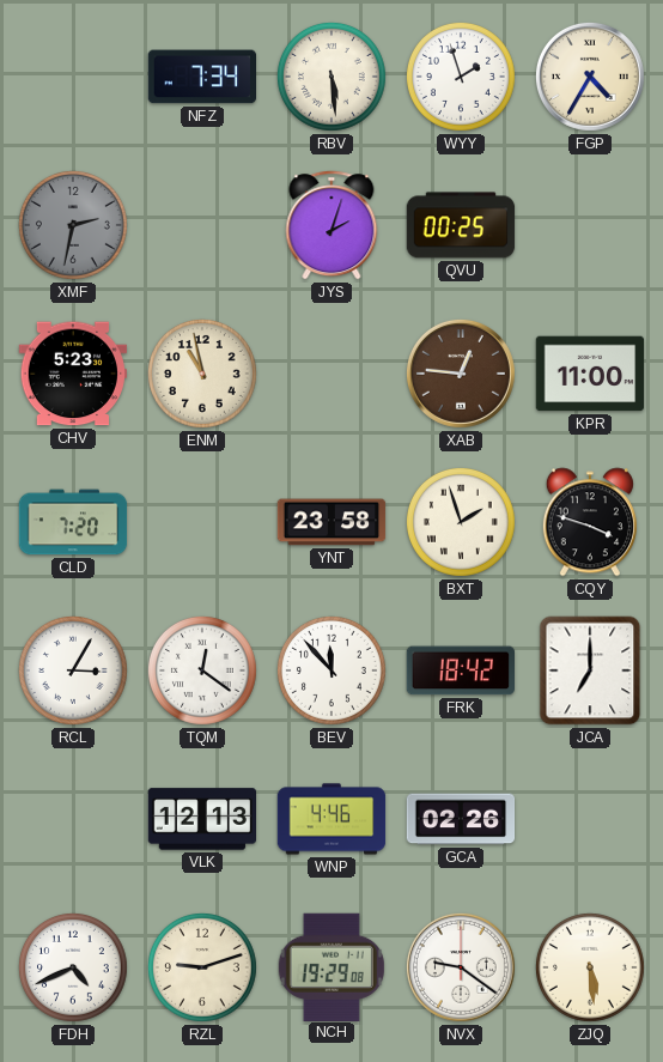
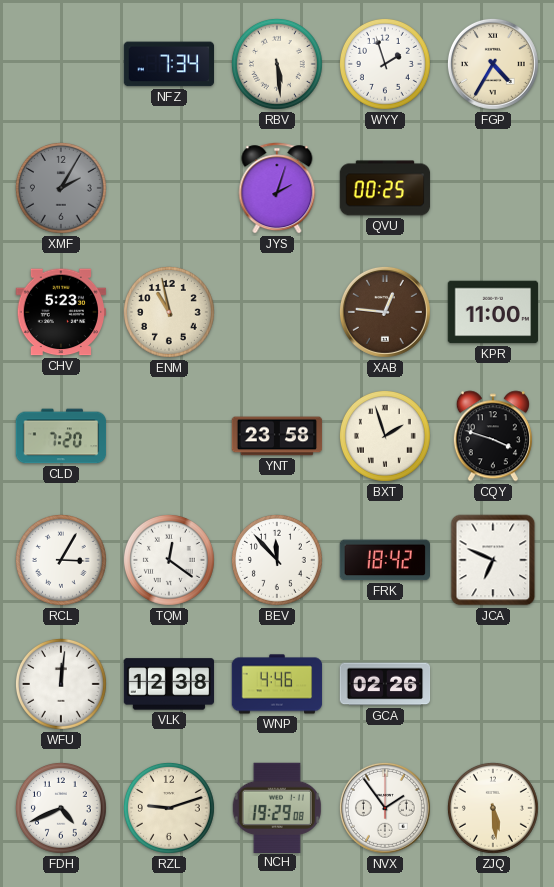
XMF: 2:32 -> 2:05
JCA: 7:00 -> 6:49
WFU: none -> 12:01
VLK: 12:13 -> 12:38
NVX: 9:21 -> 1:54
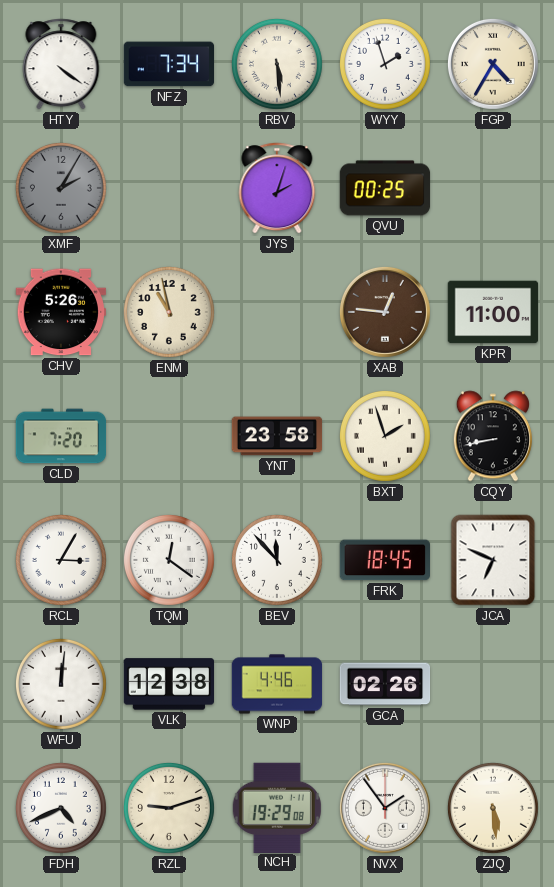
HTY: none -> 4:21
CHV: 5:23 -> 5:26
CQY: 3:48 -> 8:43
FRK: 18:42 -> 18:45
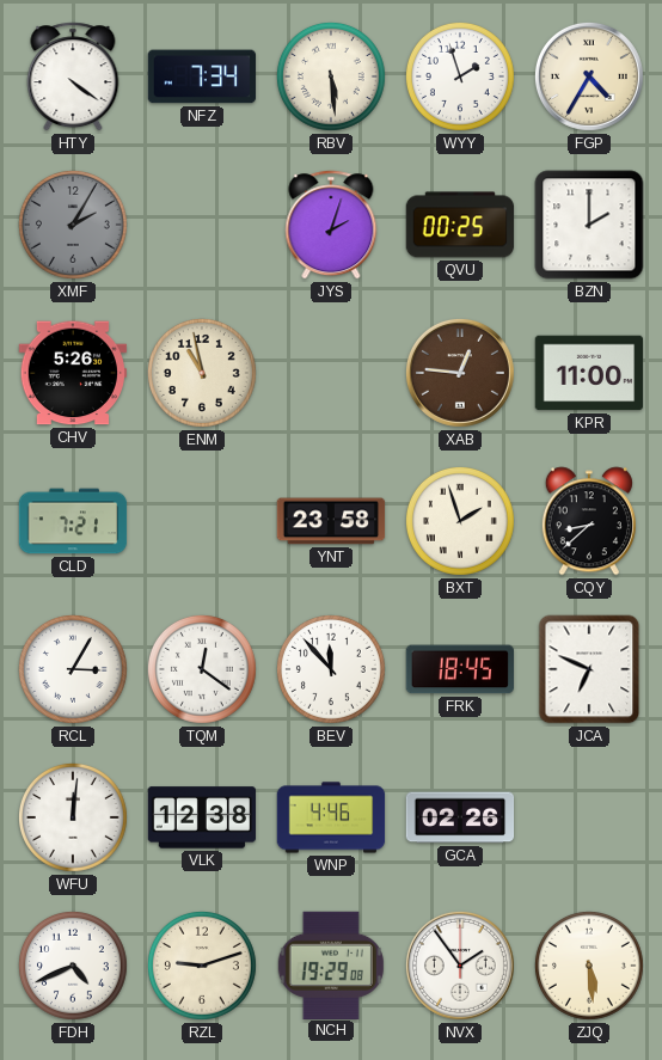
BZN: none -> 2:00
CLD: 7:20 -> 7:21
CQY: 8:43 -> 8:38
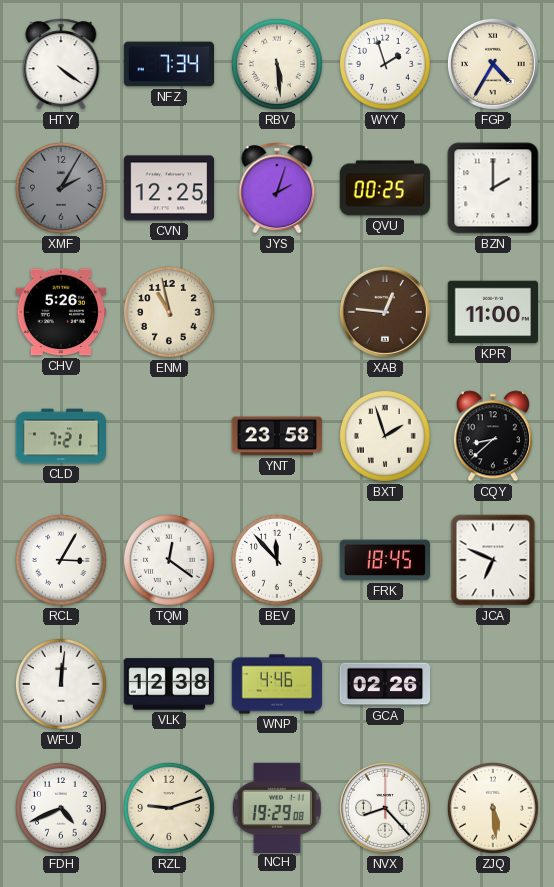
CVN: none -> 12:25
NVX: 1:54 -> 8:23
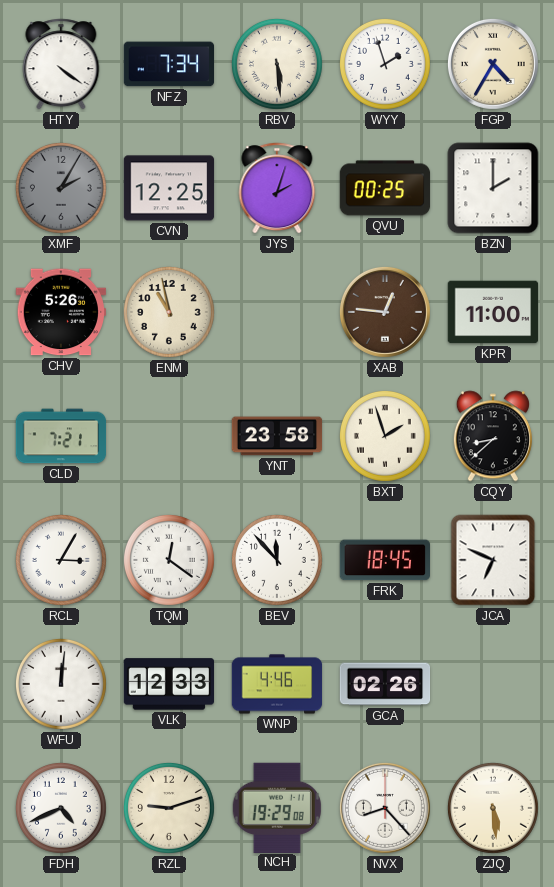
VLK: 12:38 -> 12:33
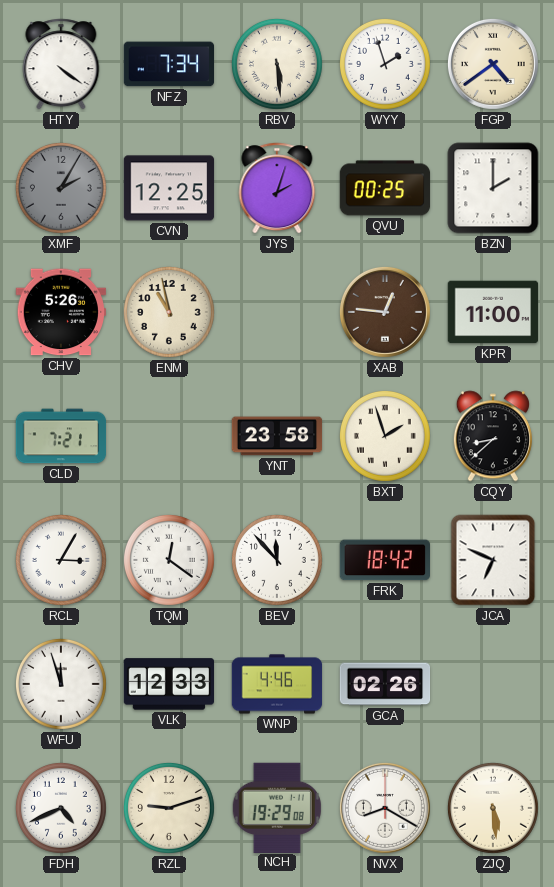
FGP: 4:35 -> 4:39
FRK: 18:45 -> 18:42
WFU: 12:01 -> 11:57
NVX: 8:23 -> 8:20
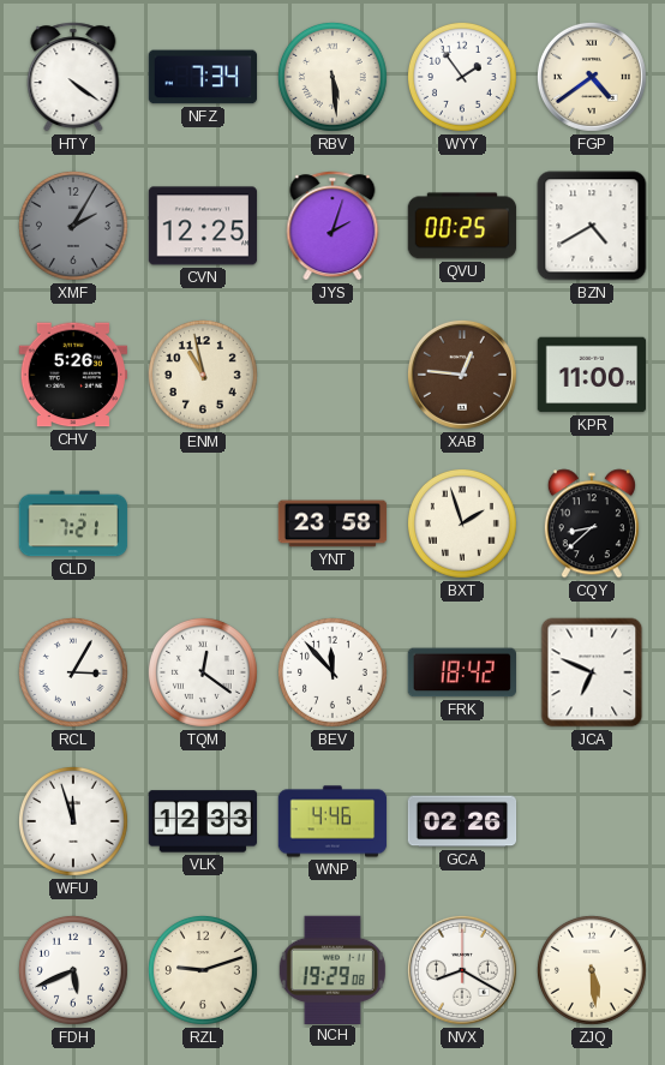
WYY: 1:57 -> 1:54
BZN: 2:00 -> 4:40
FDH: 4:41 -> 5:41
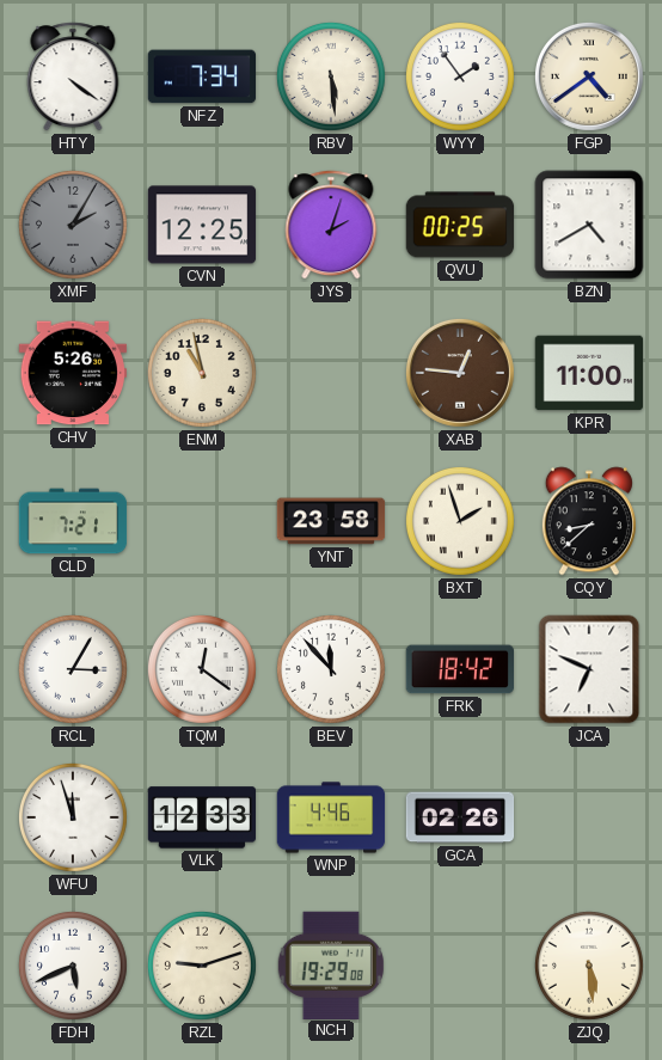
NVX: 8:20 -> none
